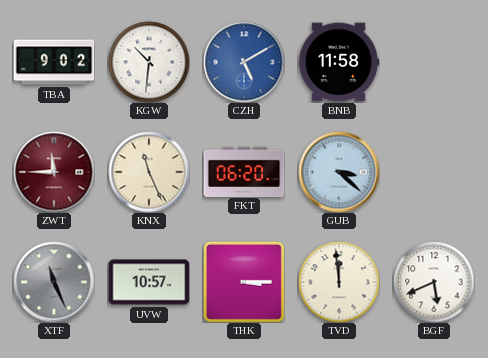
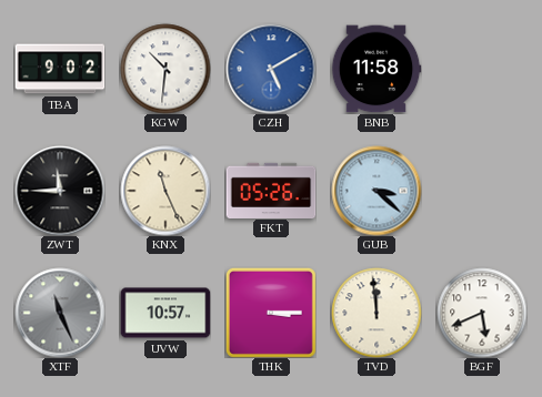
ZWT dial: burgundy -> black
FKT: 06:20 -> 05:26
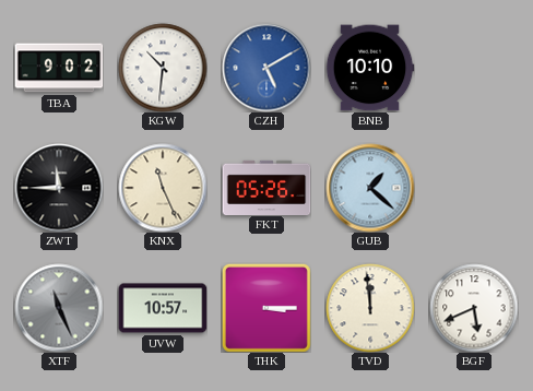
BNB: 11:58 -> 10:10
GUB: 3:22 -> 1:22
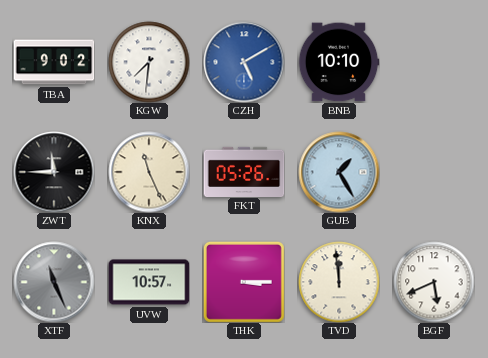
KGW: 10:31 -> 7:31
GUB: 1:22 -> 1:25
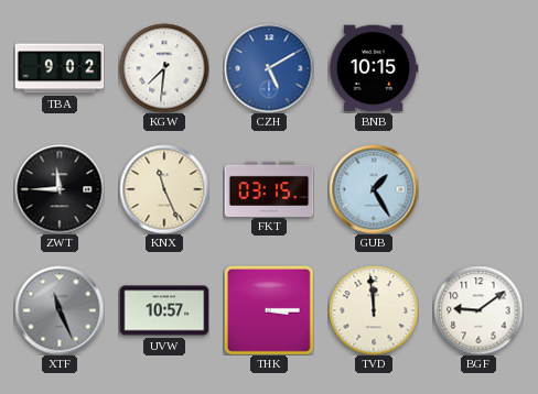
BNB: 10:10 -> 10:15
FKT: 05:26 -> 03:15
BGF: 5:41 -> 9:09
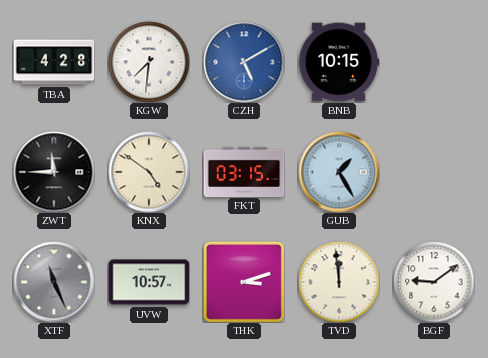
TBA: 9:02 -> 4:28
KNX: 11:26 -> 4:51
THK: 3:15 -> 3:12
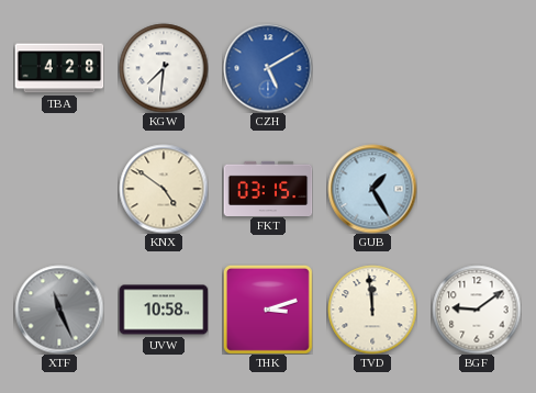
BNB: 10:15 -> none
ZWT: 11:45 -> none
UVW: 10:57 -> 10:58
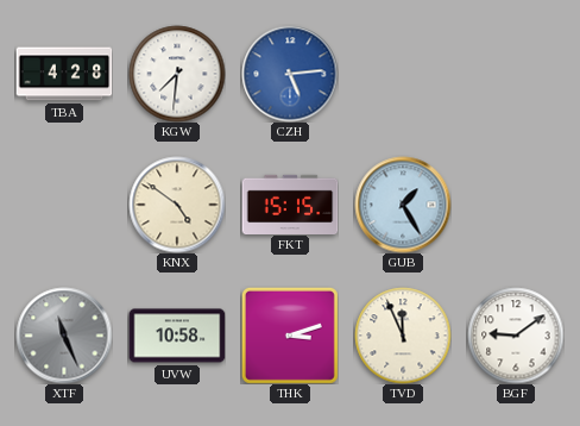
CZH: 5:10 -> 5:14
FKT: 03:15 -> 15:15
TVD: 11:59 -> 11:56
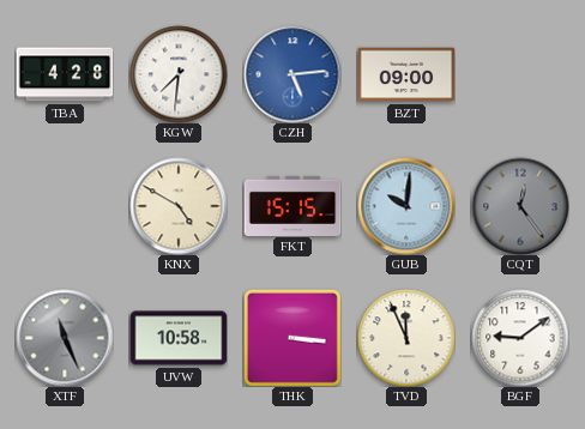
BZT: none -> 09:00
KNX: 4:51 -> 4:50
GUB: 1:25 -> 10:01
CQT: none -> 12:24
THK: 3:12 -> 3:16
